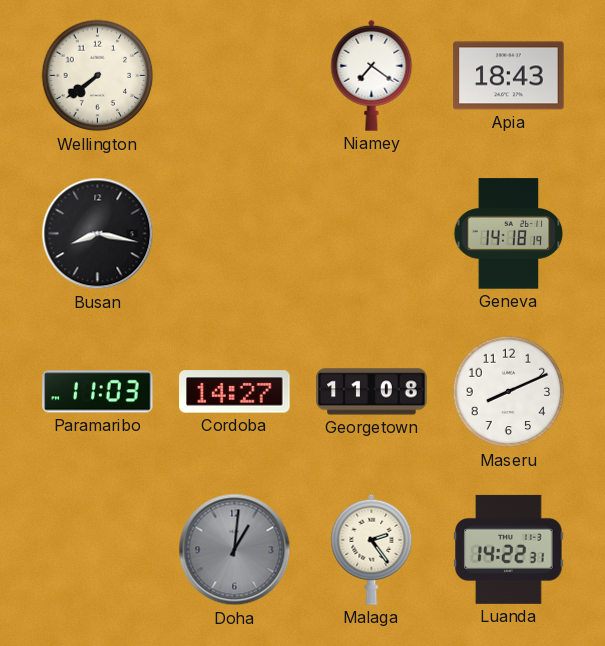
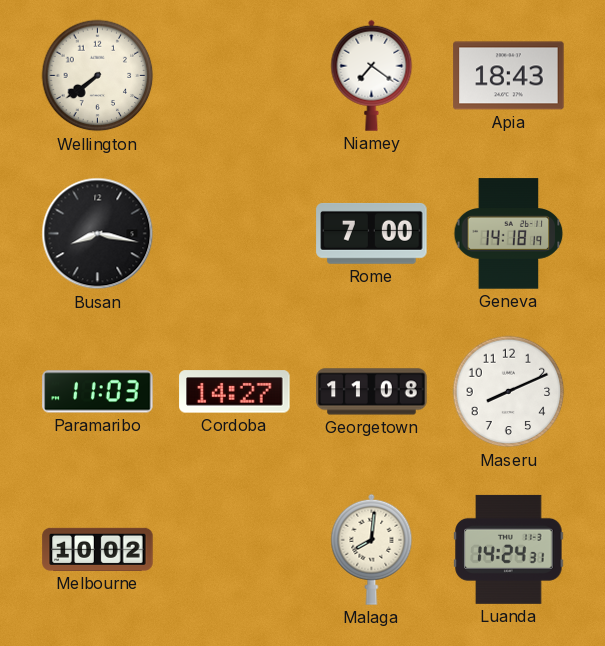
Rome: none -> 7:00
Melbourne: none -> 10:02
Doha: 1:01 -> none
Malaga: 2:24 -> 8:01
Luanda: 14:22 -> 14:24
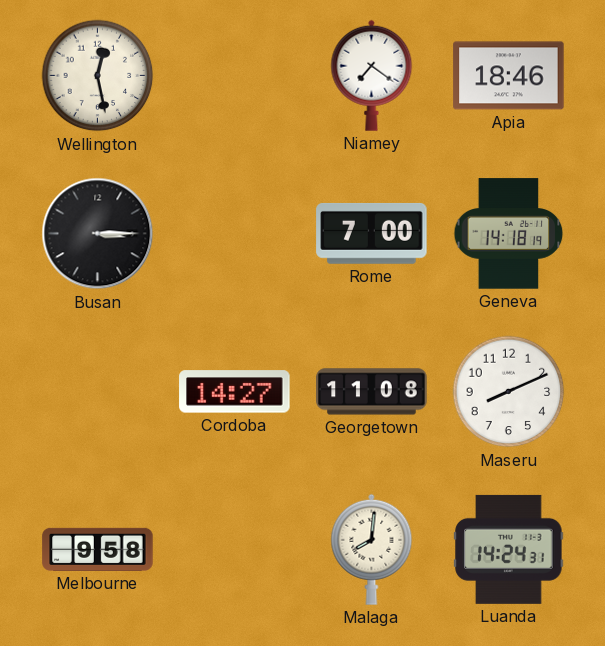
Wellington: 7:39 -> 12:28
Apia: 18:43 -> 18:46
Busan: 8:17 -> 3:15
Paramaribo: 11:03 -> none
Melbourne: 10:02 -> 9:58
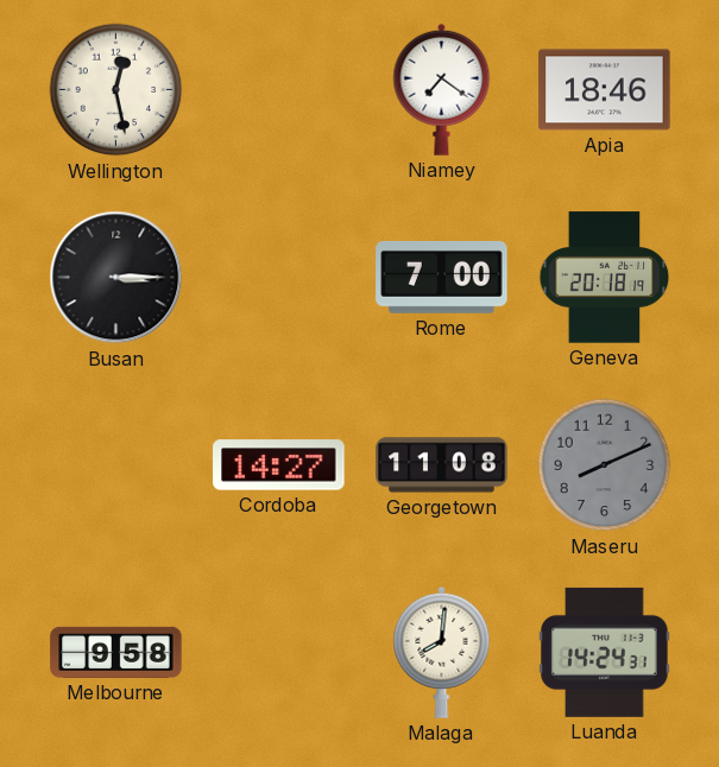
Geneva: 14:18 -> 20:18
Maseru dial: white -> grey
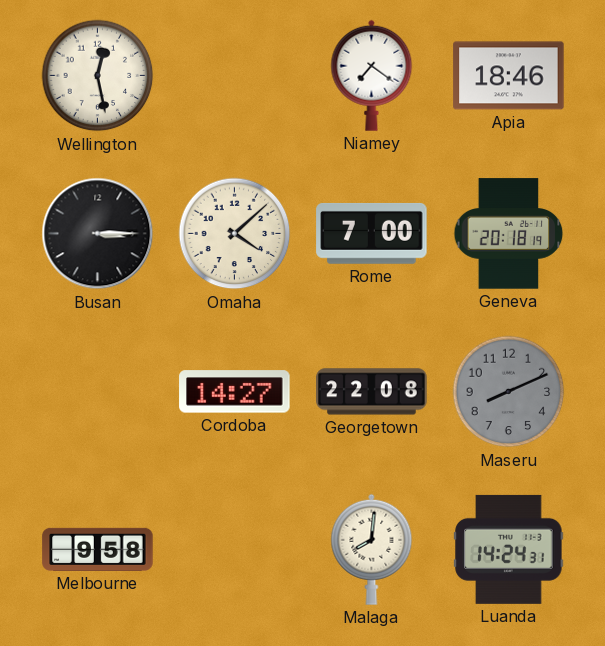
Omaha: none -> 4:08
Georgetown: 11:08 -> 22:08
